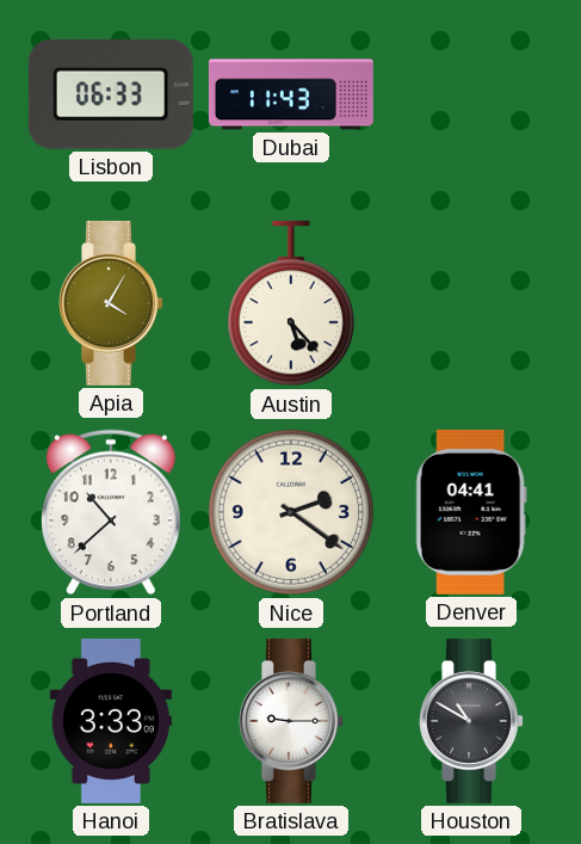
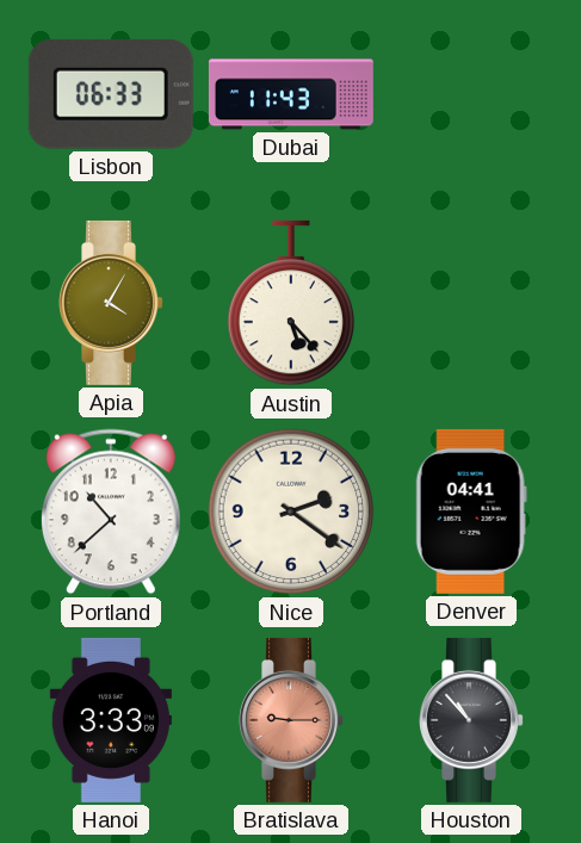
Bratislava dial: white -> salmon
Houston: 10:50 -> 10:53
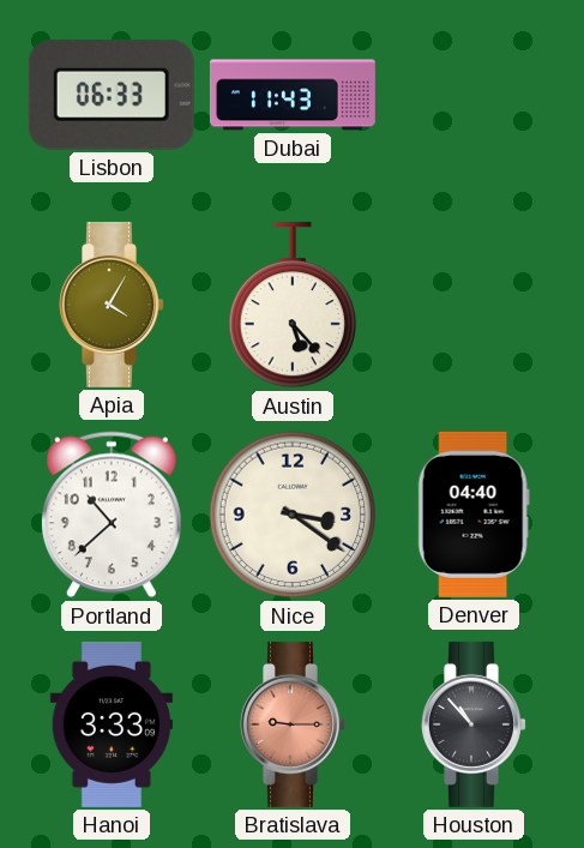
Nice: 2:21 -> 3:21
Denver: 04:41 -> 04:40
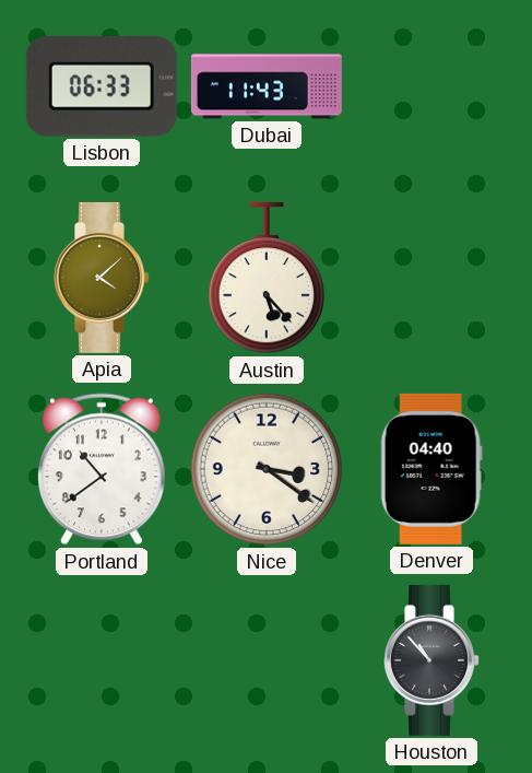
Apia: 4:05 -> 4:08
Portland: 10:38 -> 10:39
Hanoi: 3:33 -> none
Bratislava: 9:15 -> none
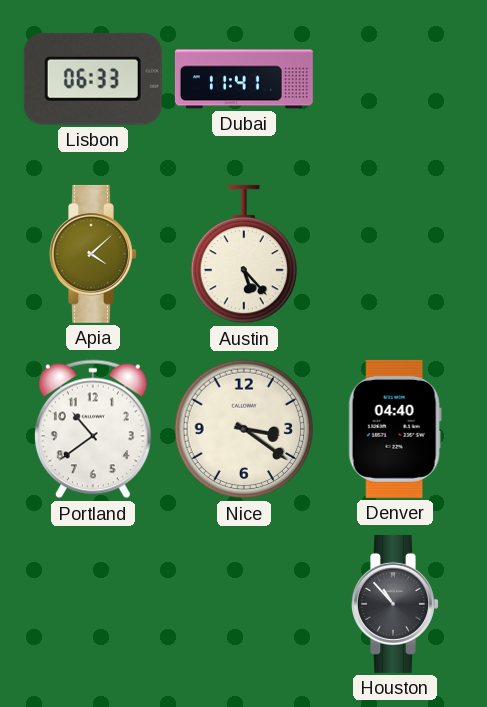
Dubai: 11:43 -> 11:41
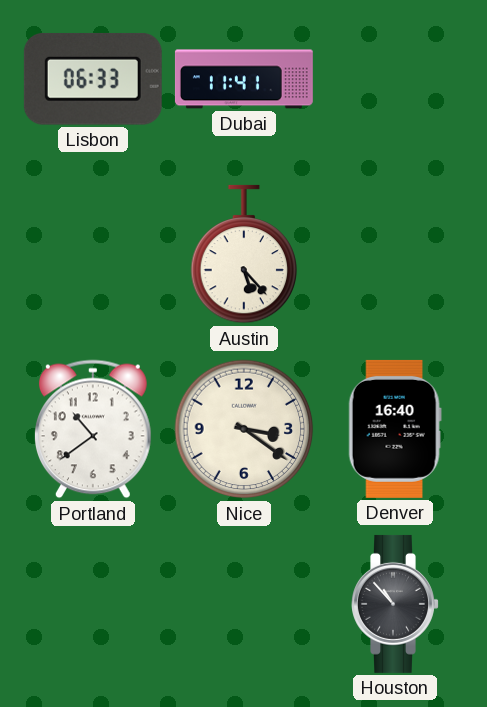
Apia: 4:08 -> none
Denver: 04:40 -> 16:40
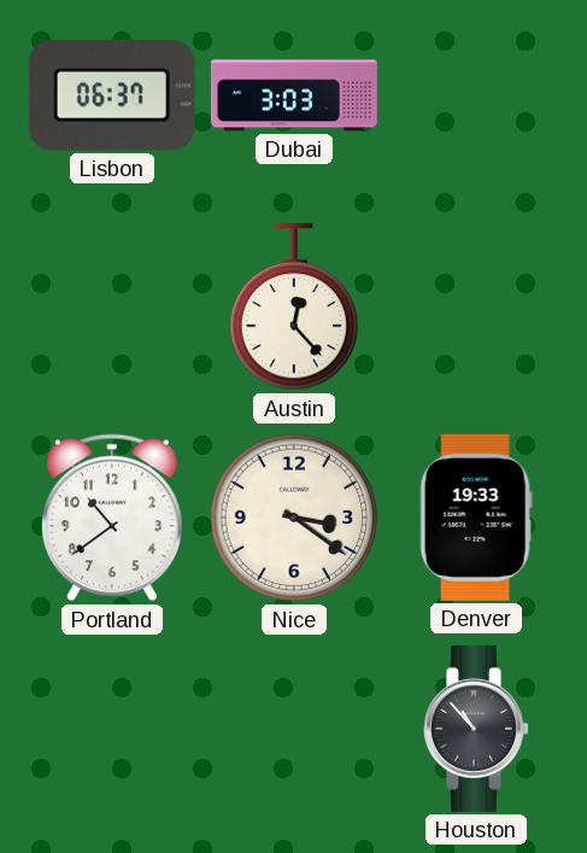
Lisbon: 06:33 -> 06:37
Dubai: 11:41 -> 3:03
Austin: 5:23 -> 12:23
Denver: 16:40 -> 19:33
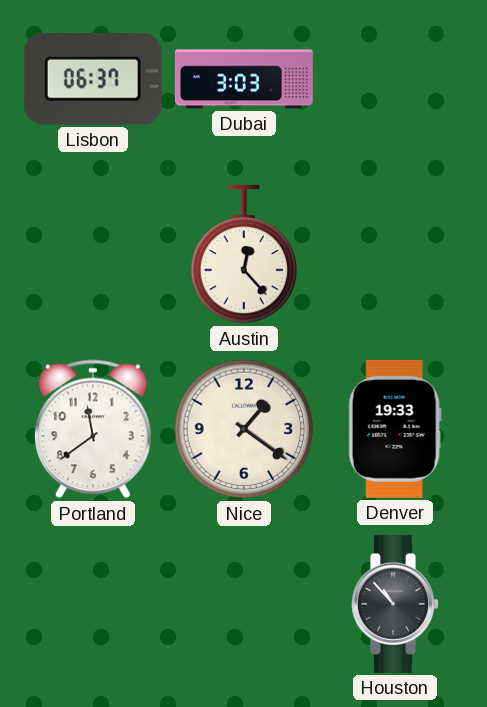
Portland: 10:39 -> 11:39
Nice: 3:21 -> 1:21
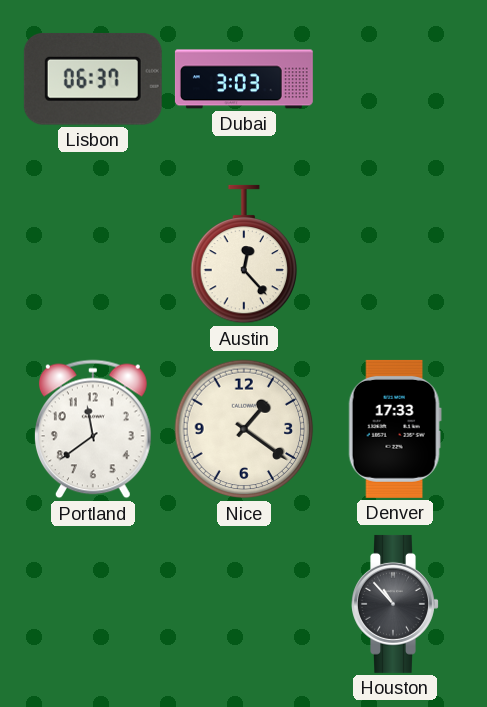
Denver: 19:33 -> 17:33
